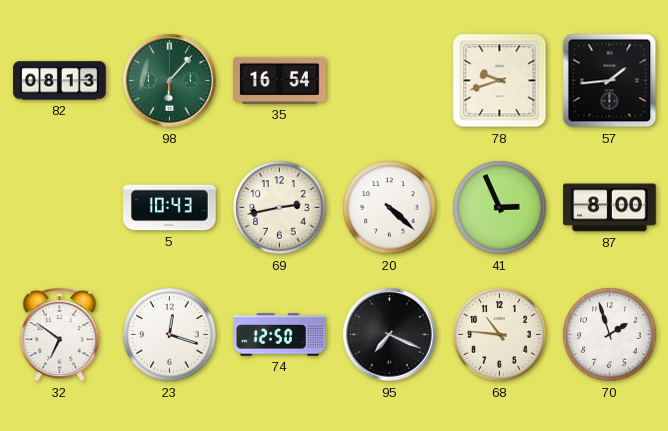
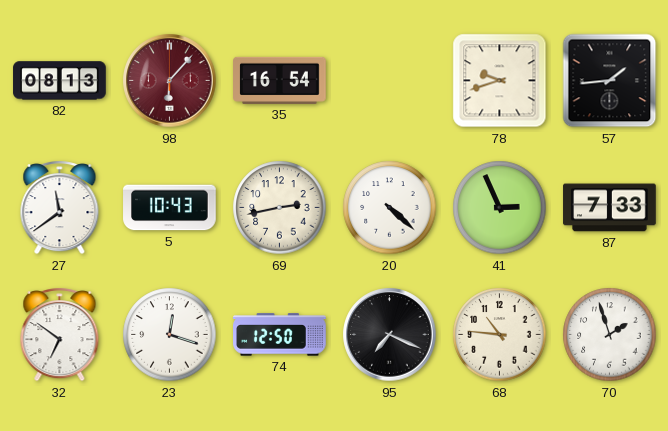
98 dial: green -> burgundy
27: none -> 11:39
87: 8:00 -> 7:33
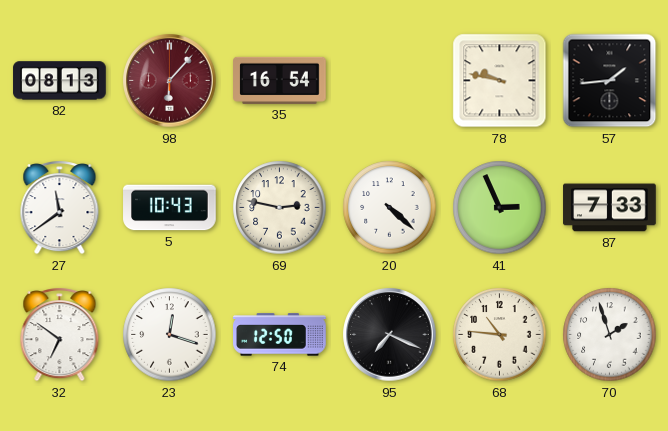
78: 9:42 -> 9:47
69: 2:43 -> 2:47
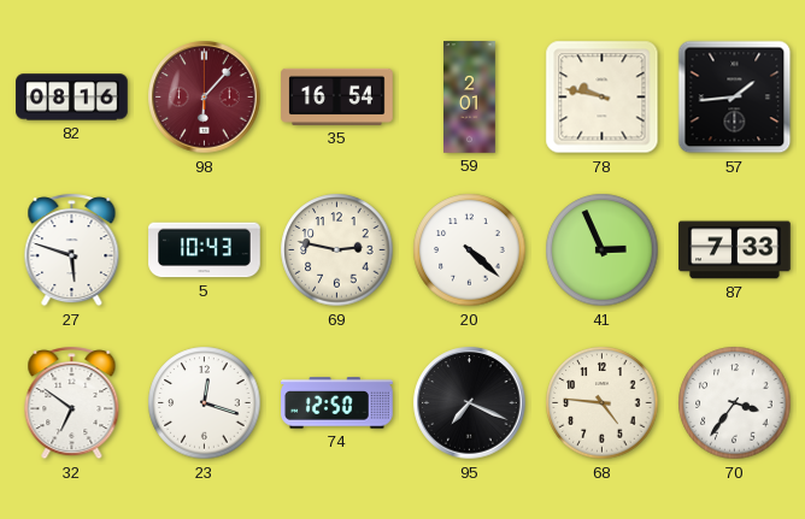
82: 08:13 -> 08:16
59: none -> 2:01
27: 11:39 -> 5:48
68: 10:46 -> 4:46
70: 1:57 -> 3:36
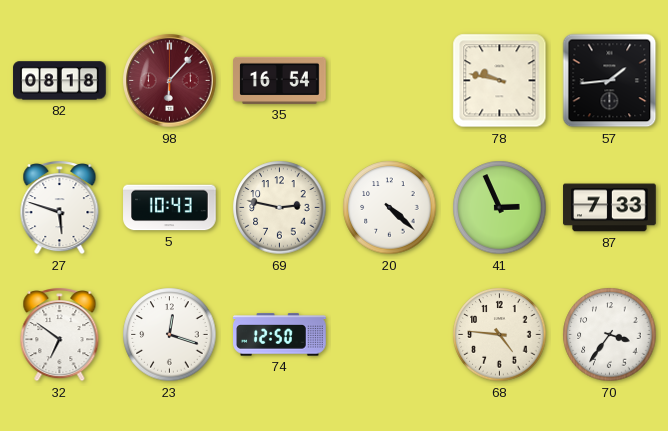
82: 08:16 -> 08:18
59: 2:01 -> none
95: 7:19 -> none
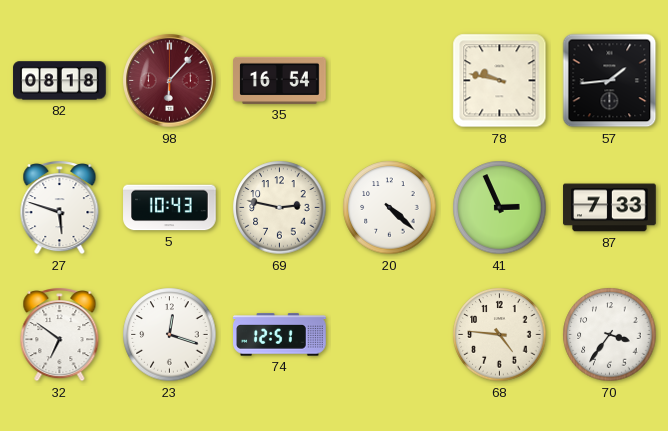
74: 12:50 -> 12:51
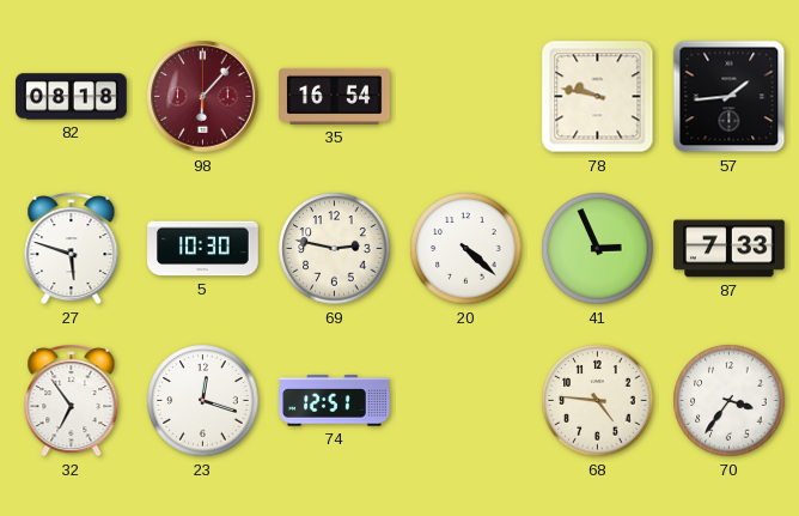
5: 10:43 -> 10:30
32: 6:51 -> 6:54
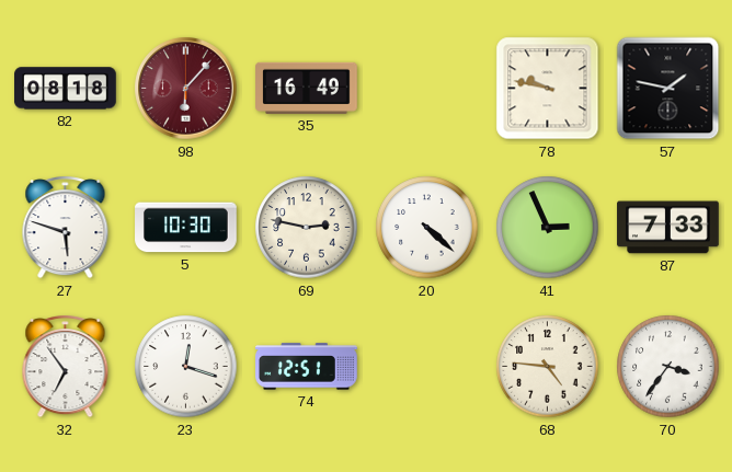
35: 16:54 -> 16:49
57: 1:44 -> 1:47
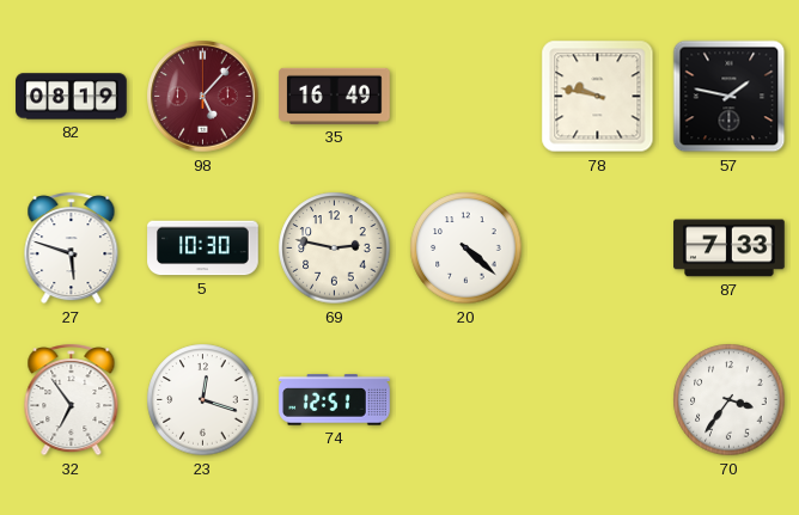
82: 08:18 -> 08:19
98: 6:07 -> 5:07
41: 2:56 -> none
68: 4:46 -> none
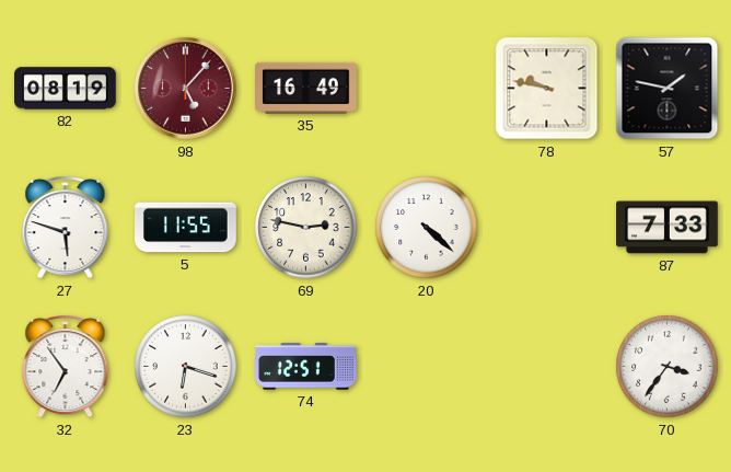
5: 10:30 -> 11:55
23: 12:18 -> 6:18
